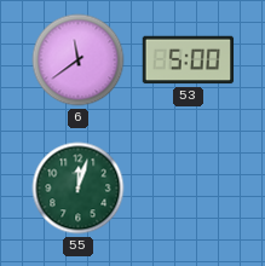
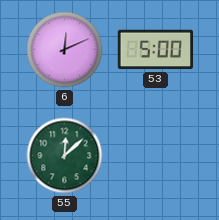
6: 11:39 -> 12:11
55: 12:03 -> 12:08
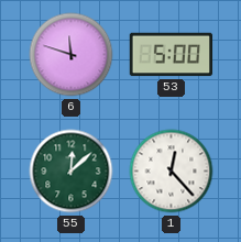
6: 12:11 -> 11:48
1: none -> 12:23
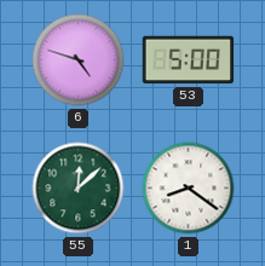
6: 11:48 -> 4:48
1: 12:23 -> 8:21
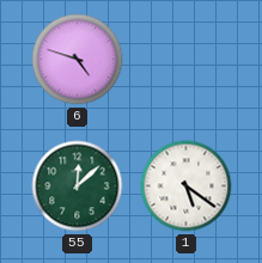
53: 5:00 -> none
1: 8:21 -> 5:21
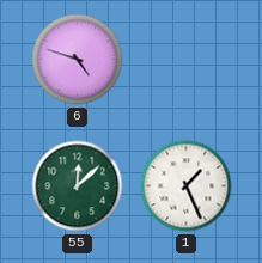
1: 5:21 -> 1:26
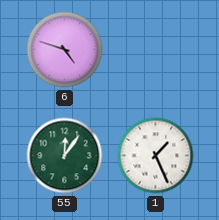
55: 12:08 -> 12:06
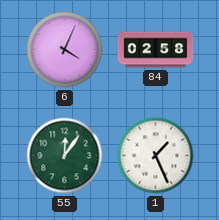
6: 4:48 -> 4:04
84: none -> 02:58
